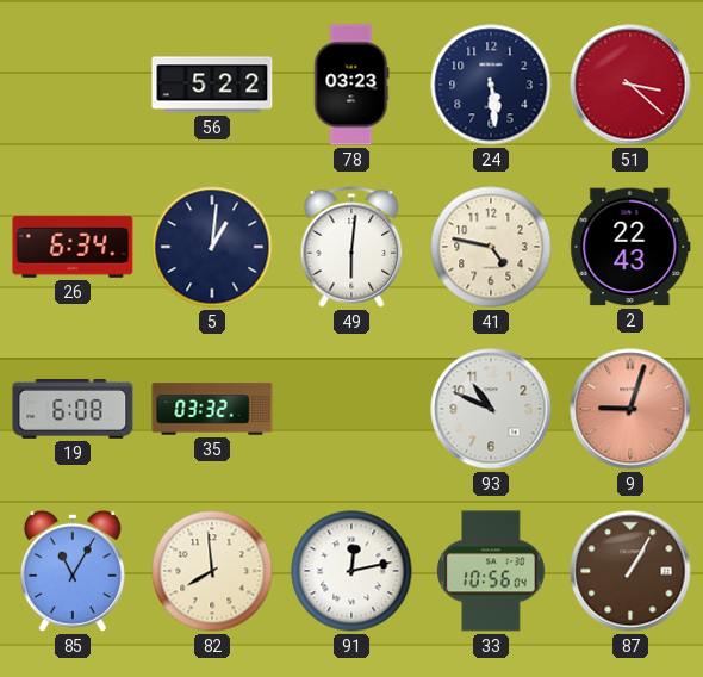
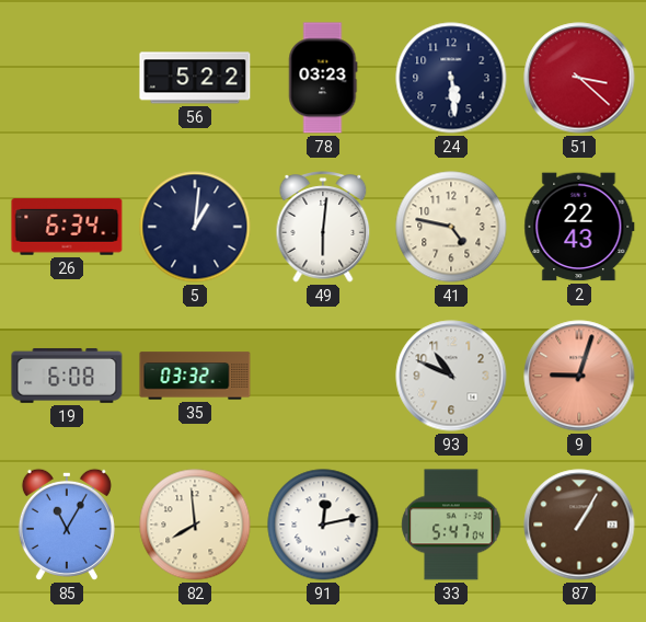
33: 10:56 -> 5:47
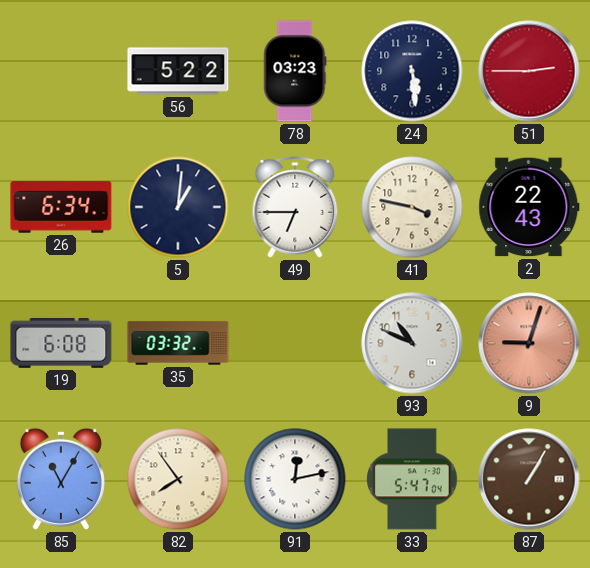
51: 3:22 -> 2:45
49: 6:01 -> 6:45
41: 4:47 -> 3:47
82: 7:59 -> 7:54
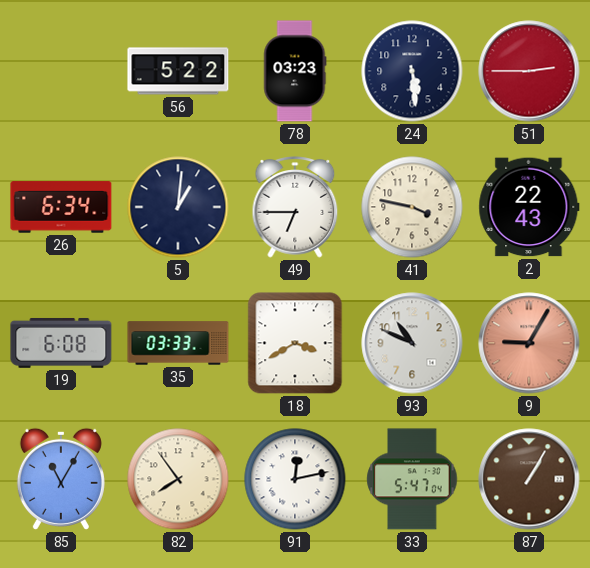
35: 03:32 -> 03:33
18: none -> 3:40
9: 9:03 -> 9:05
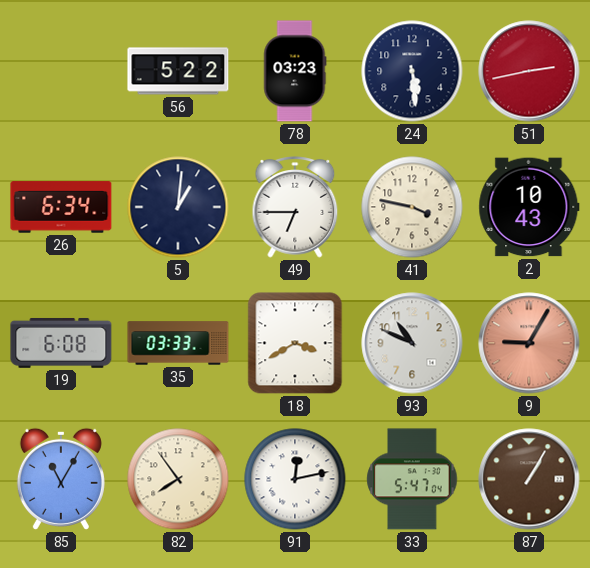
51: 2:45 -> 2:43
2: 22:43 -> 10:43
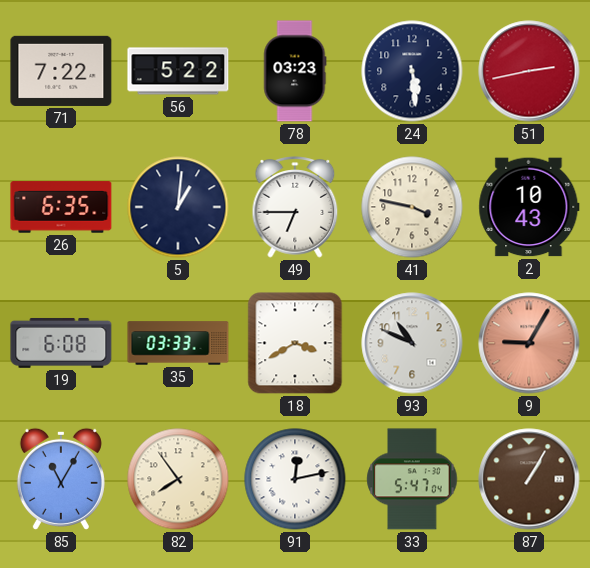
71: none -> 7:22
26: 6:34 -> 6:35
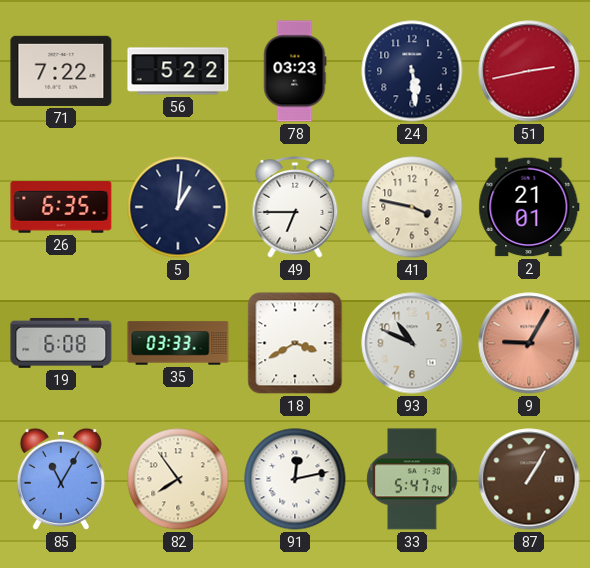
2: 10:43 -> 21:01
